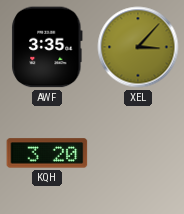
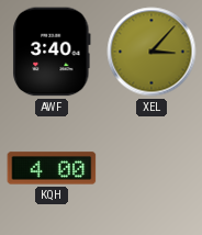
AWF: 3:35 -> 3:40
KQH: 3:20 -> 4:00
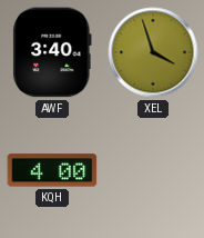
XEL: 3:07 -> 3:57
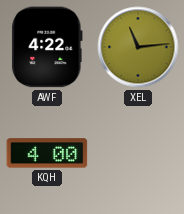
AWF: 3:40 -> 4:22
XEL: 3:57 -> 11:14
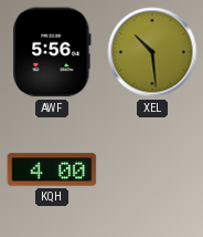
AWF: 4:22 -> 5:56
XEL: 11:14 -> 10:29
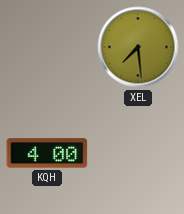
AWF: 5:56 -> none
XEL: 10:29 -> 7:29
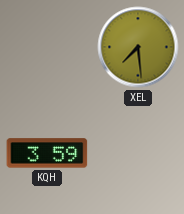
KQH: 4:00 -> 3:59
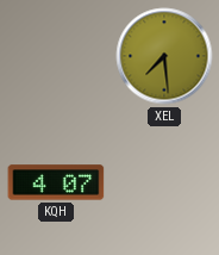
KQH: 3:59 -> 4:07
